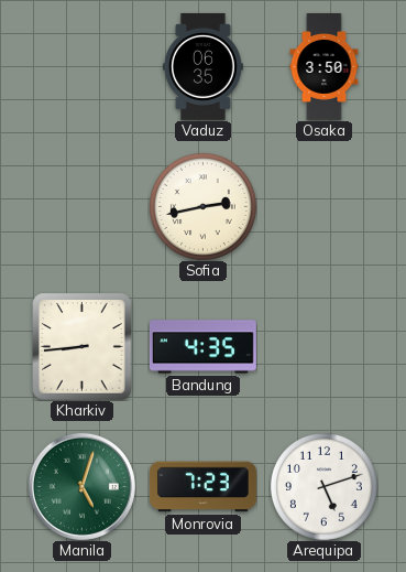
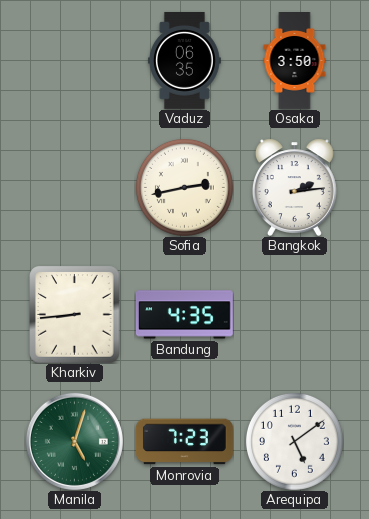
Bangkok: none -> 2:14
Arequipa: 5:12 -> 5:09
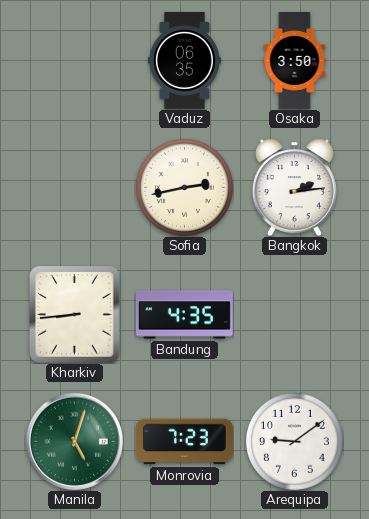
Arequipa: 5:09 -> 9:09
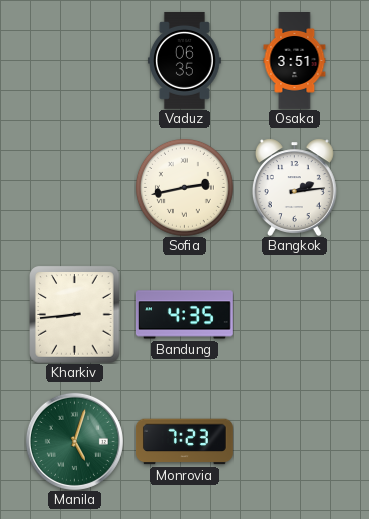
Osaka: 3:50 -> 3:51
Arequipa: 9:09 -> none
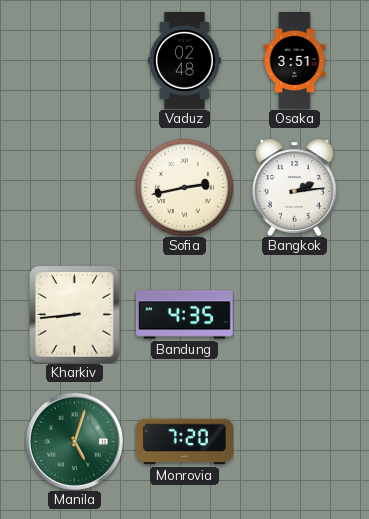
Vaduz: 06:35 -> 02:48
Monrovia: 7:23 -> 7:20
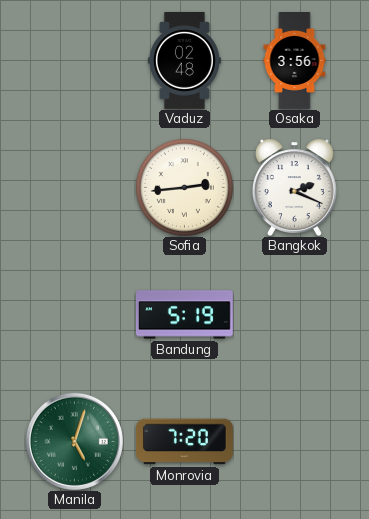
Osaka: 3:51 -> 3:56
Sofia: 2:43 -> 2:44
Bangkok: 2:14 -> 2:19
Kharkiv: 8:44 -> none
Bandung: 4:35 -> 5:19
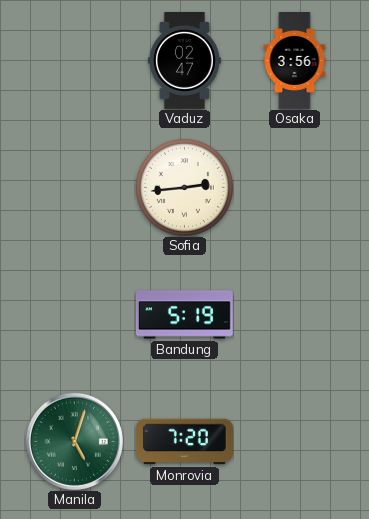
Vaduz: 02:48 -> 02:47
Bangkok: 2:19 -> none
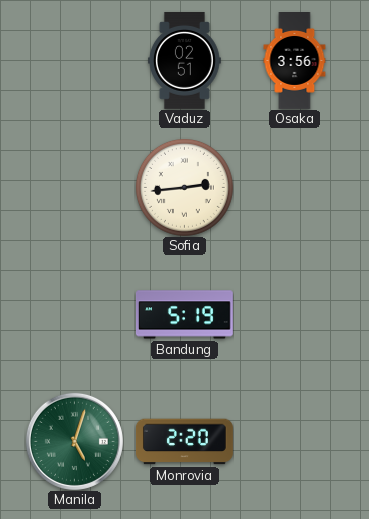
Vaduz: 02:47 -> 02:51
Monrovia: 7:20 -> 2:20
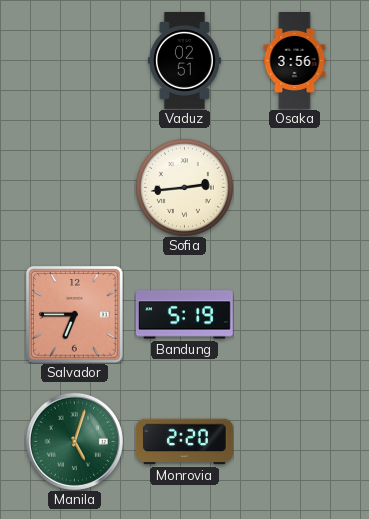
Salvador: none -> 6:45
